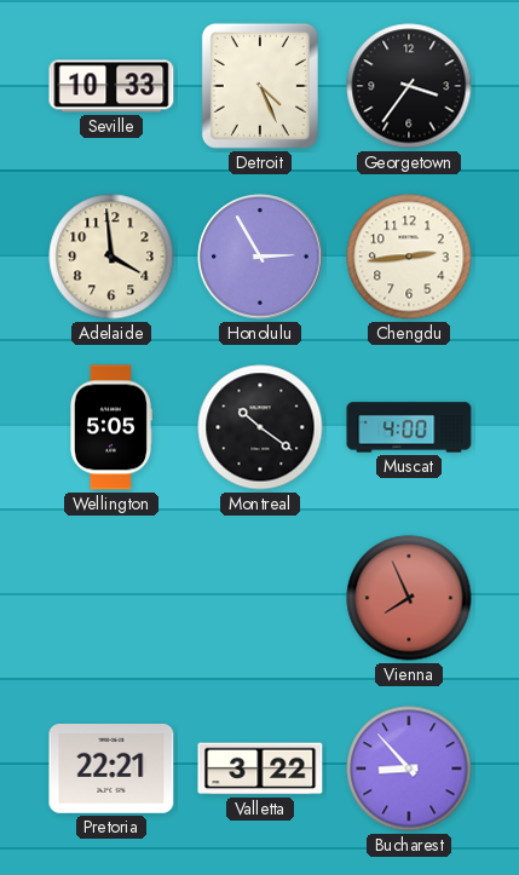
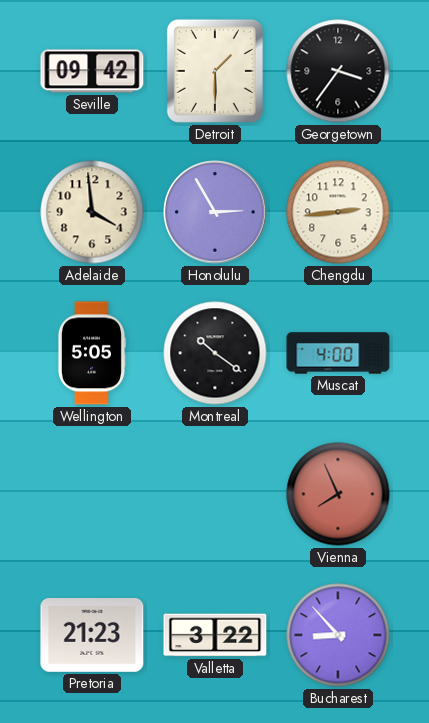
Seville: 10:33 -> 09:42
Detroit: 4:26 -> 1:30
Pretoria: 22:21 -> 21:23
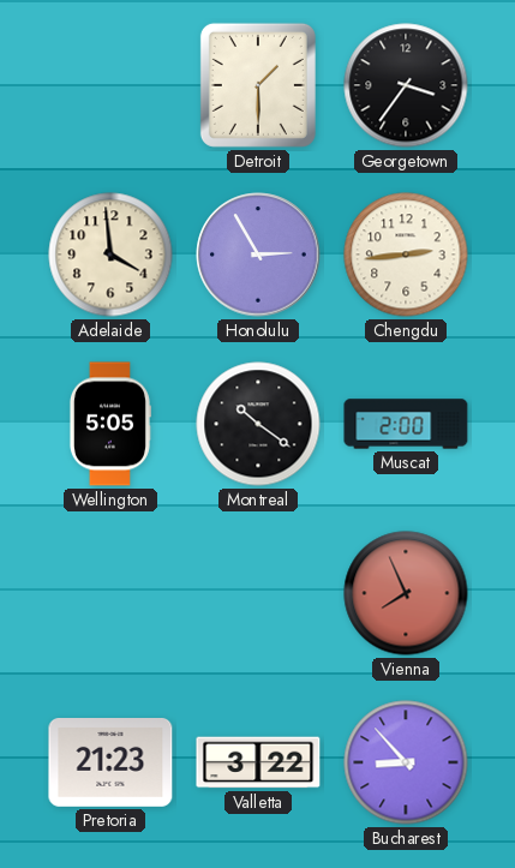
Seville: 09:42 -> none
Muscat: 4:00 -> 2:00
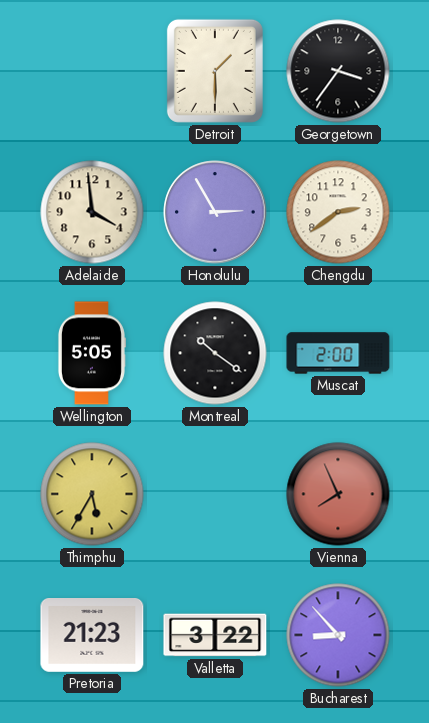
Chengdu: 2:44 -> 2:39
Thimphu: none -> 5:35
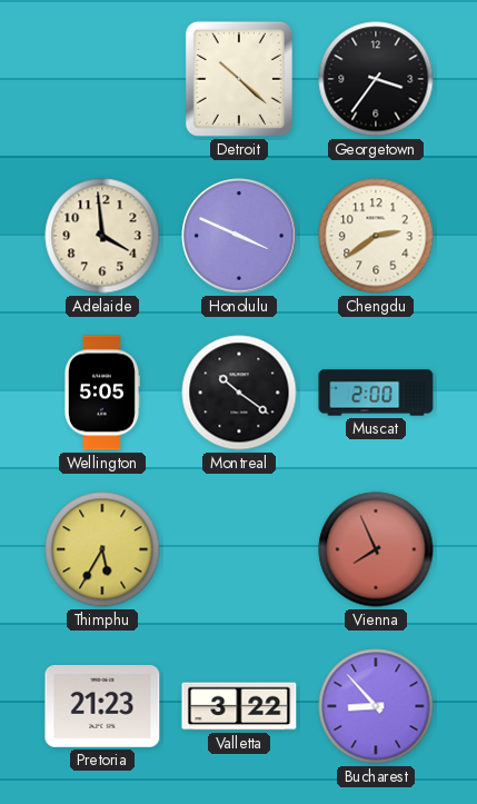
Detroit: 1:30 -> 10:22
Honolulu: 2:55 -> 3:49
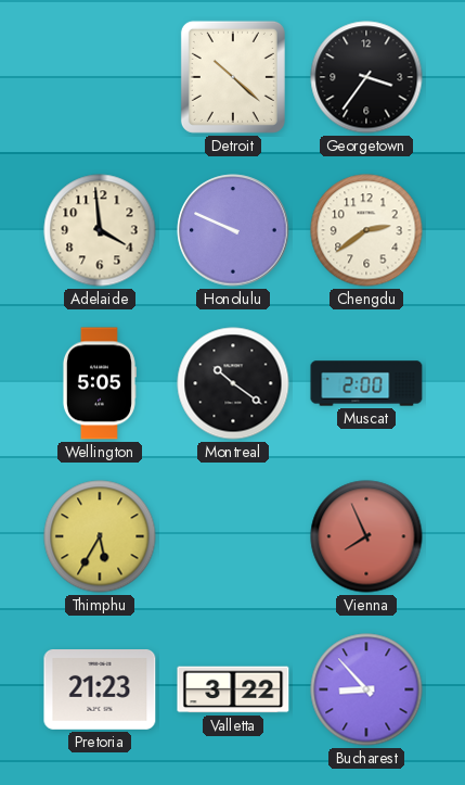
Honolulu: 3:49 -> 9:49
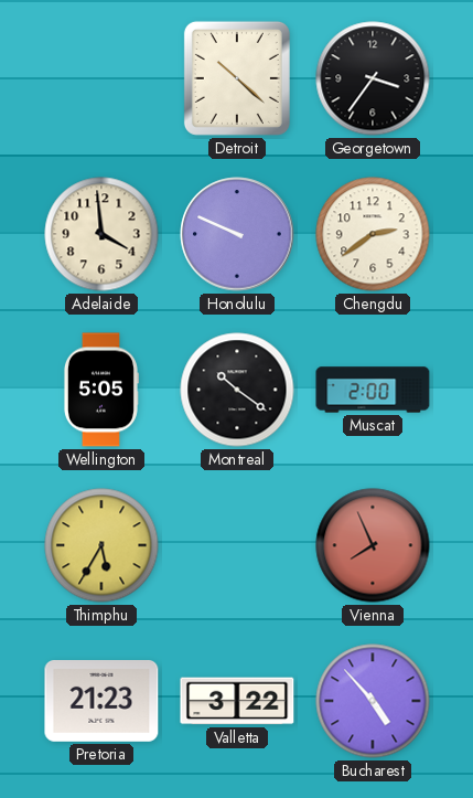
Bucharest: 8:53 -> 4:53
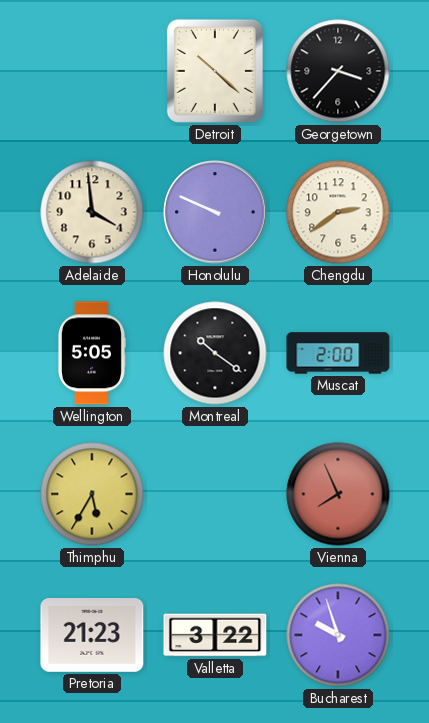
Georgetown: 3:36 -> 3:37
Bucharest: 4:53 -> 9:57
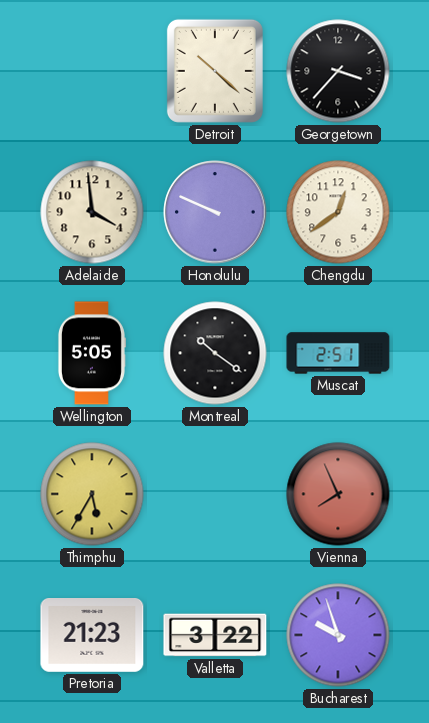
Chengdu: 2:39 -> 12:39
Muscat: 2:00 -> 2:51
